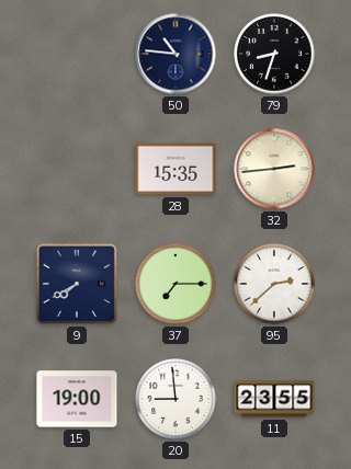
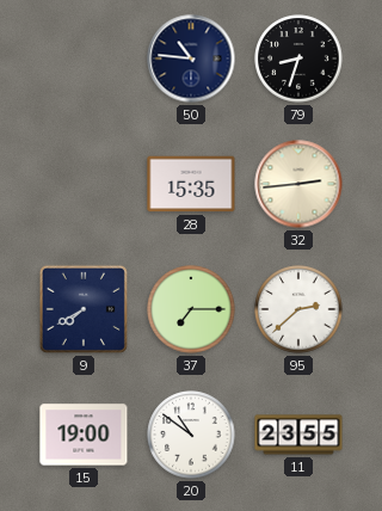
20: 8:59 -> 10:51
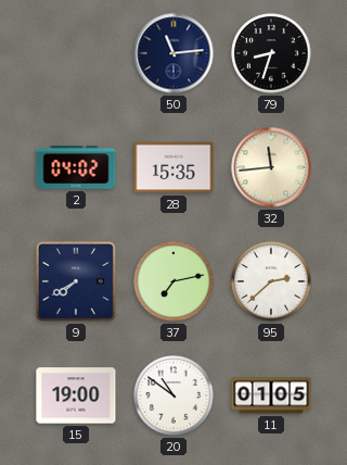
50: 10:46 -> 11:14
2: none -> 04:02
32: 2:44 -> 11:44
37: 7:15 -> 7:13
11: 23:55 -> 01:05
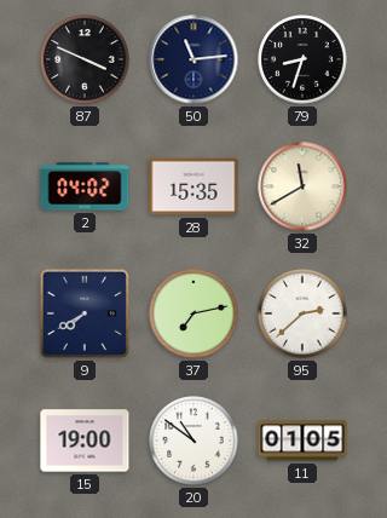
87: none -> 3:49
32: 11:44 -> 11:40
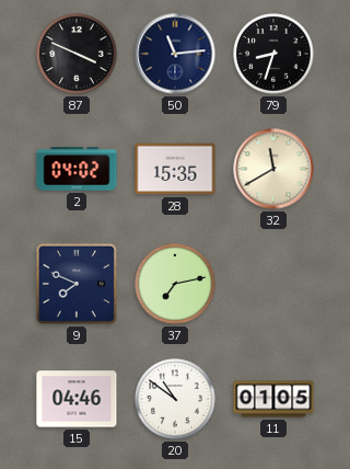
9: 7:40 -> 7:49
95: 2:38 -> none
15: 19:00 -> 04:46
